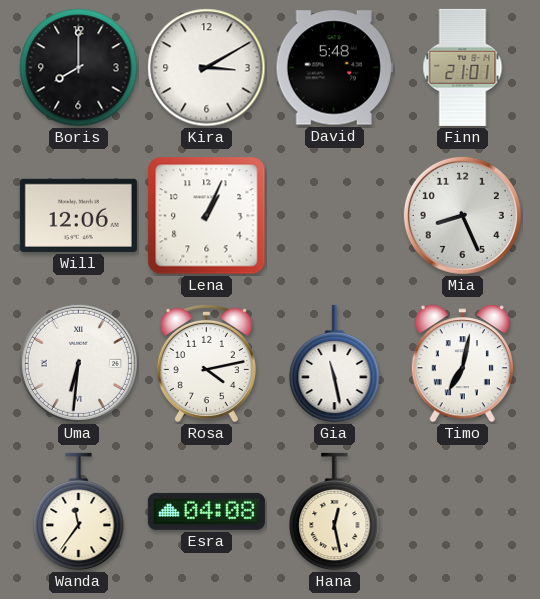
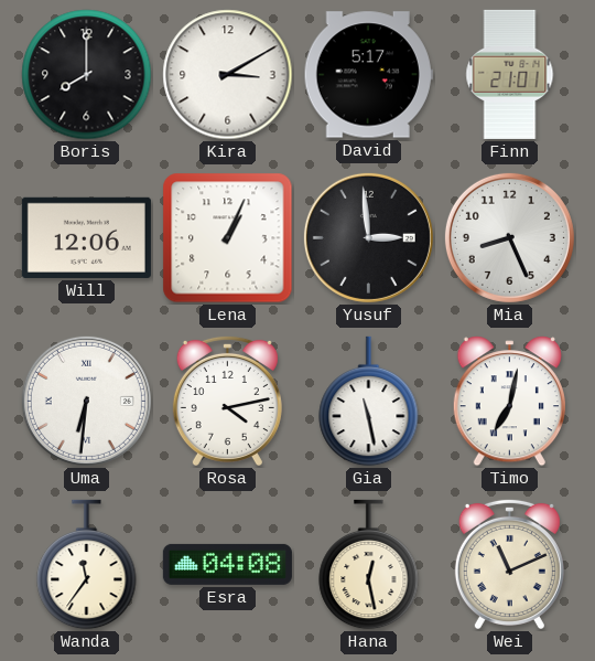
David: 5:48 -> 5:17
Yusuf: none -> 2:59
Wei: none -> 11:11
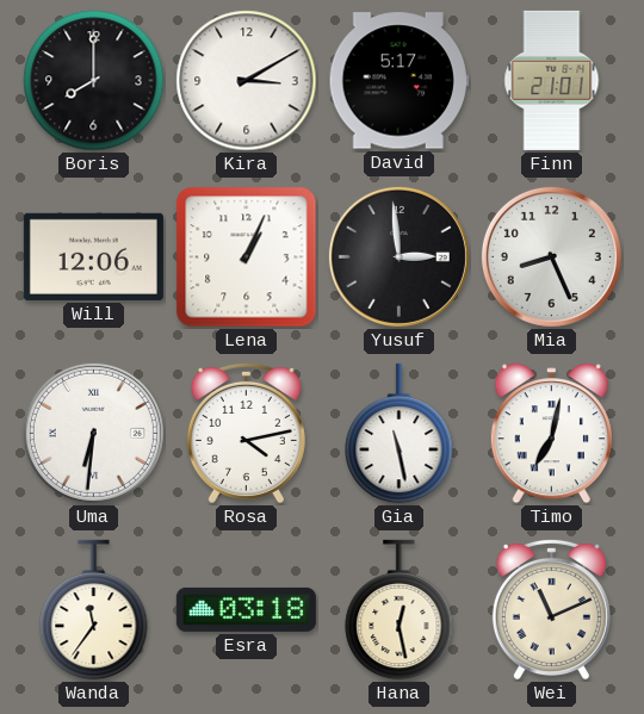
Esra: 04:08 -> 03:18
